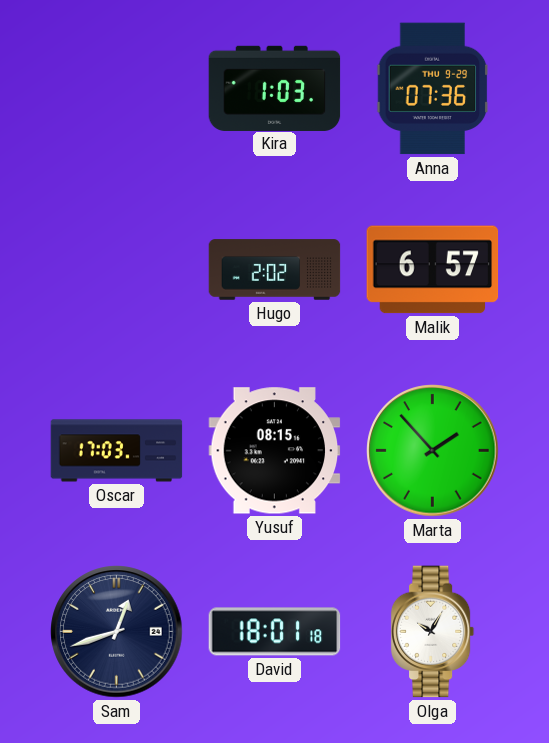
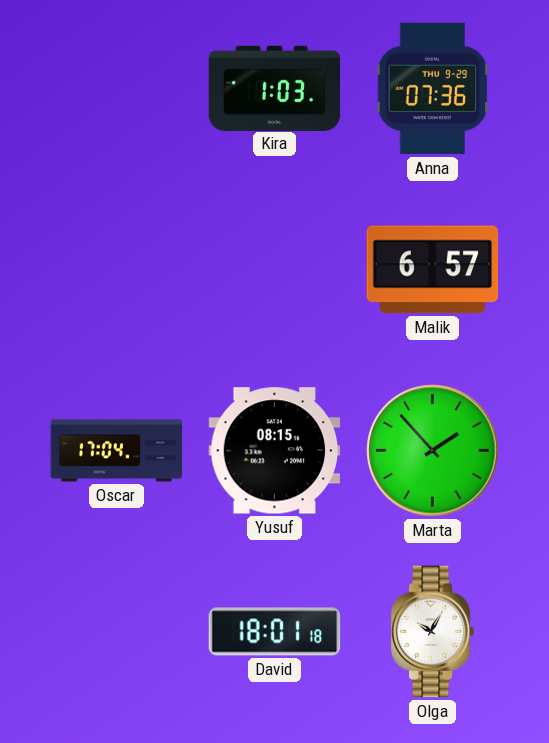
Hugo: 2:02 -> none
Oscar: 17:03 -> 17:04
Sam: 12:42 -> none
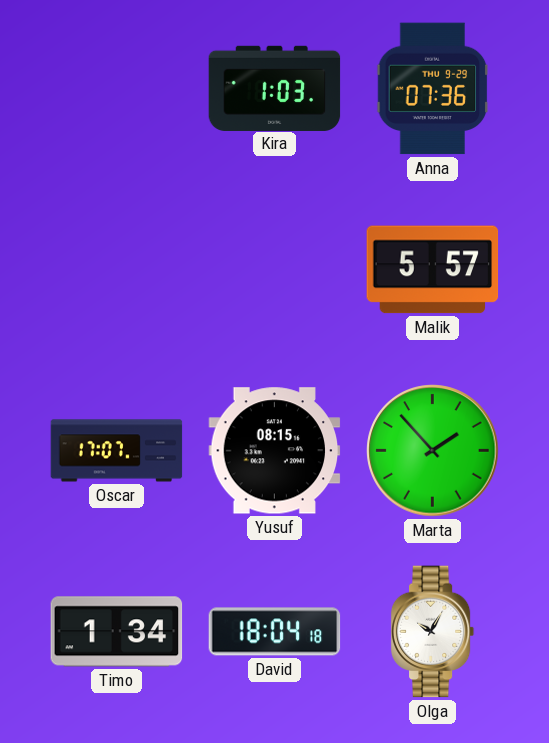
Malik: 6:57 -> 5:57
Oscar: 17:04 -> 17:07
Timo: none -> 1:34
David: 18:01 -> 18:04
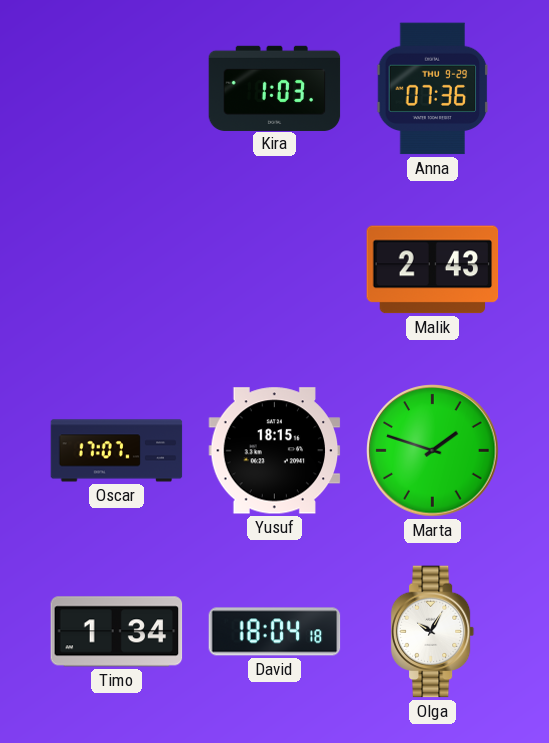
Malik: 5:57 -> 2:43
Yusuf: 08:15 -> 18:15
Marta: 1:53 -> 1:48
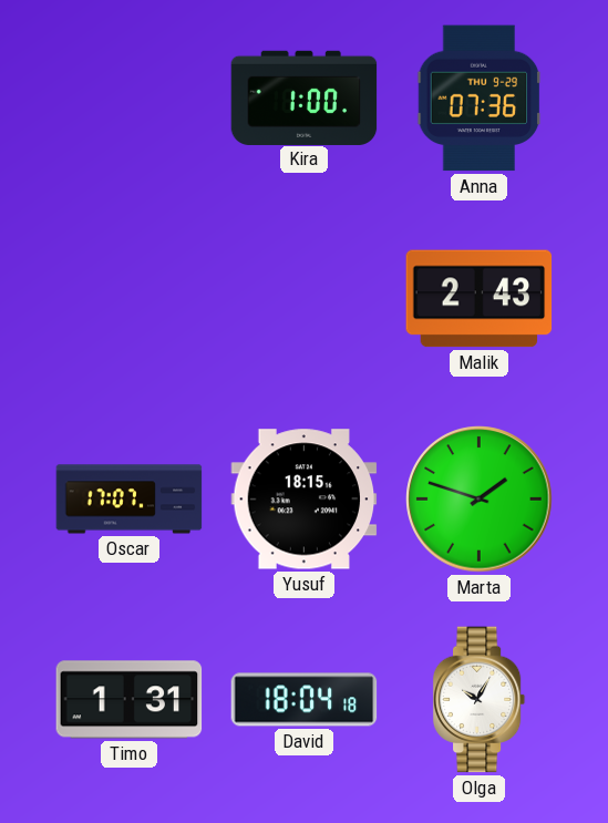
Kira: 1:03 -> 1:00
Timo: 1:34 -> 1:31
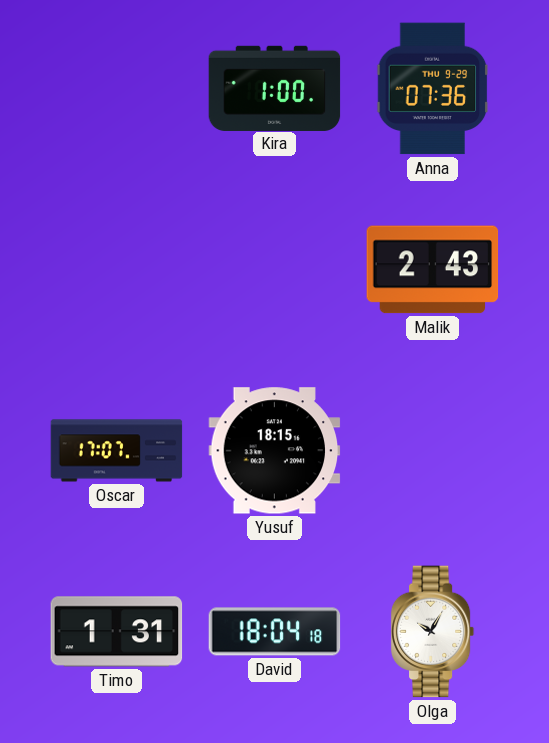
Marta: 1:48 -> none
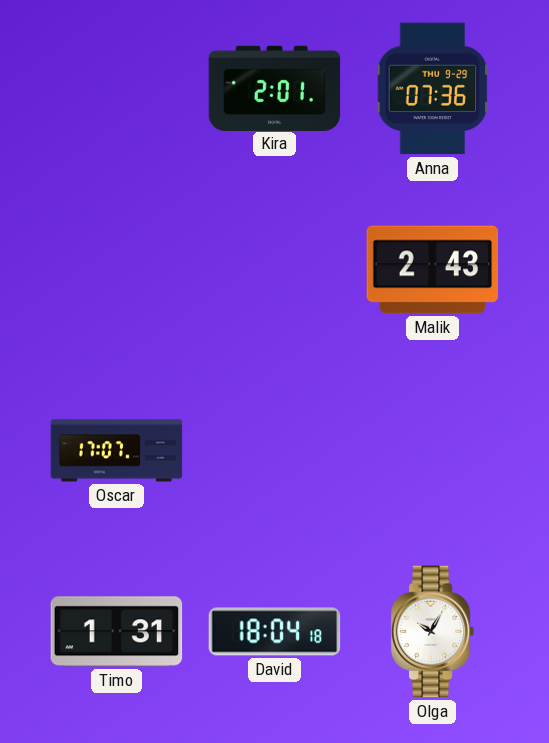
Kira: 1:00 -> 2:01
Yusuf: 18:15 -> none
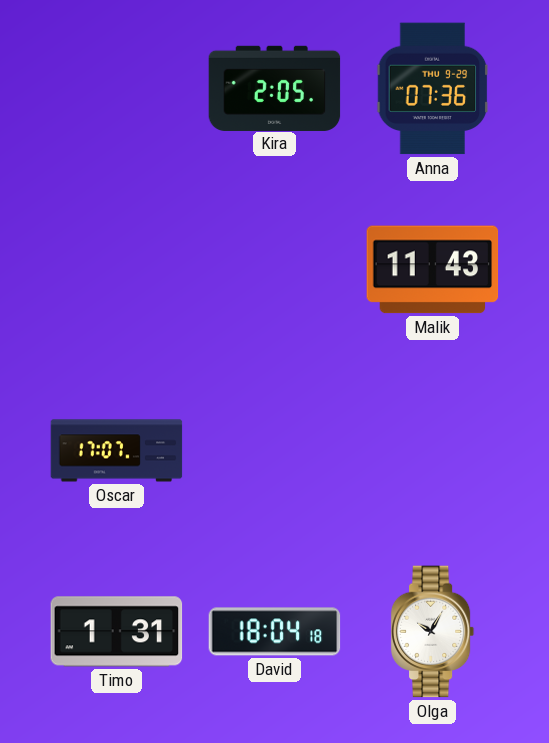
Kira: 2:01 -> 2:05
Malik: 2:43 -> 11:43
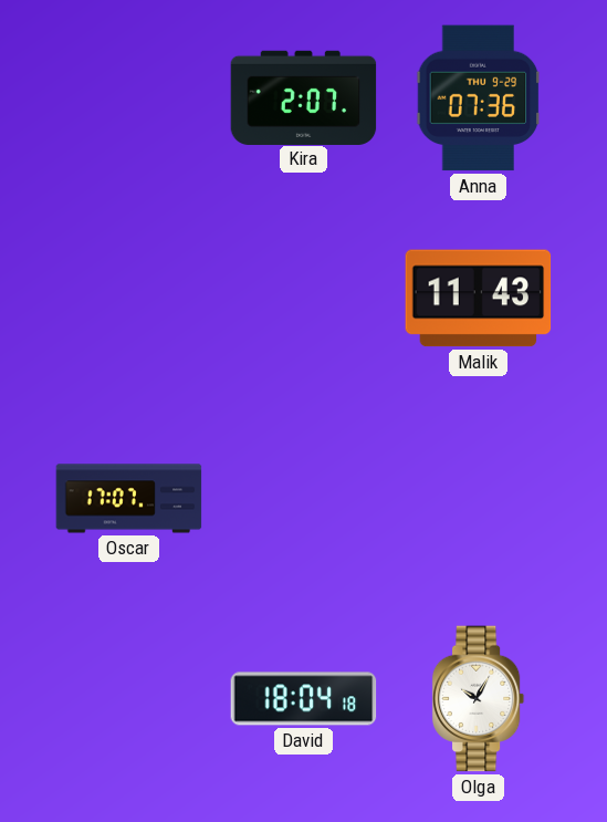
Kira: 2:05 -> 2:07
Timo: 1:31 -> none
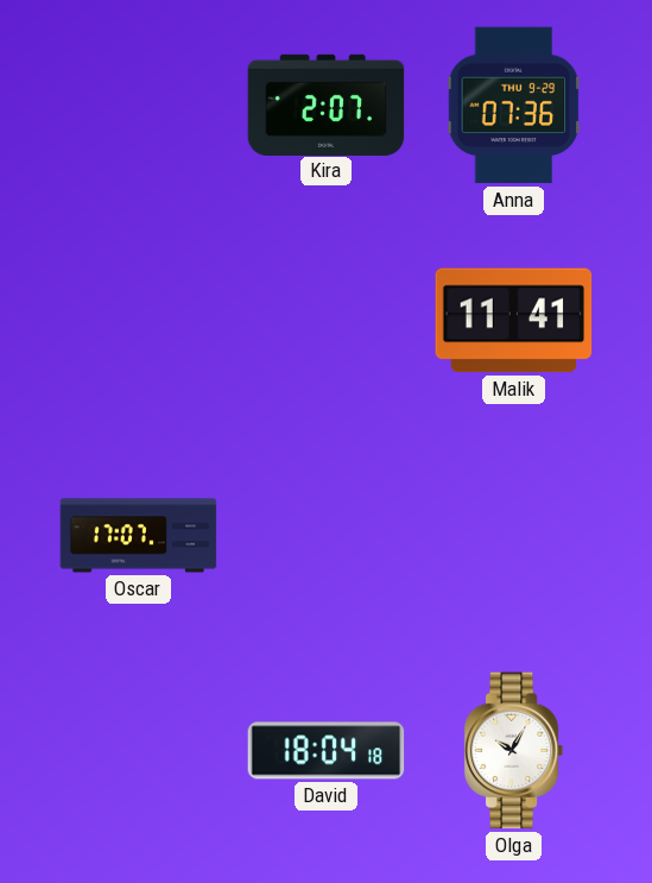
Malik: 11:43 -> 11:41
